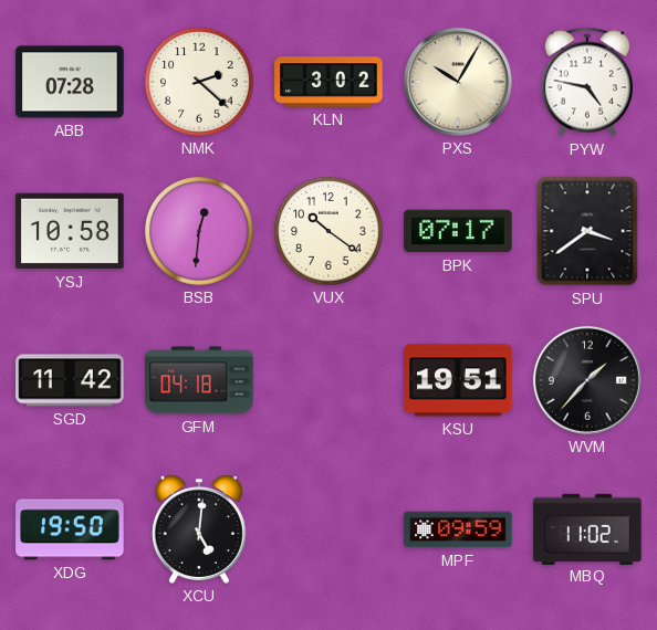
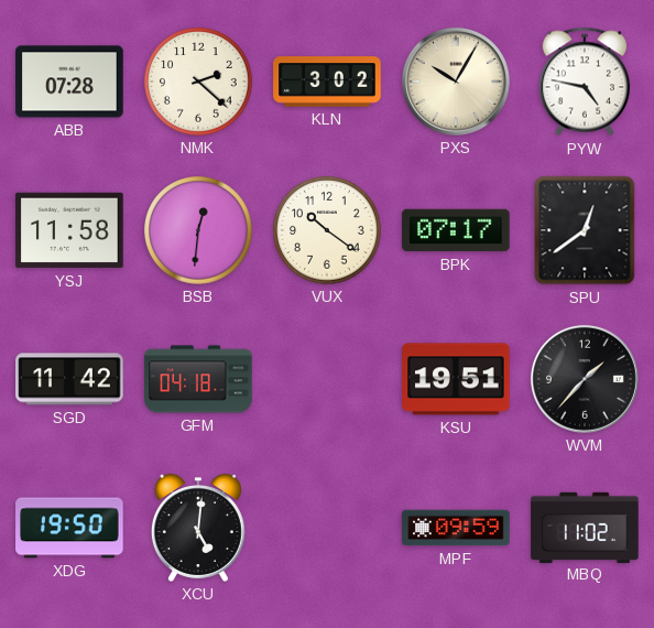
YSJ: 10:58 -> 11:58
SPU: 3:39 -> 12:39
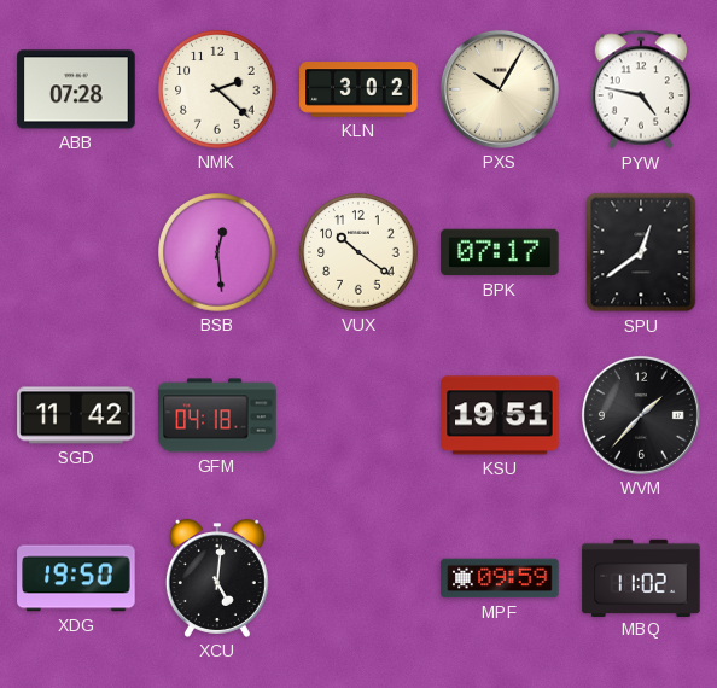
YSJ: 11:58 -> none
BSB: 12:31 -> 12:29
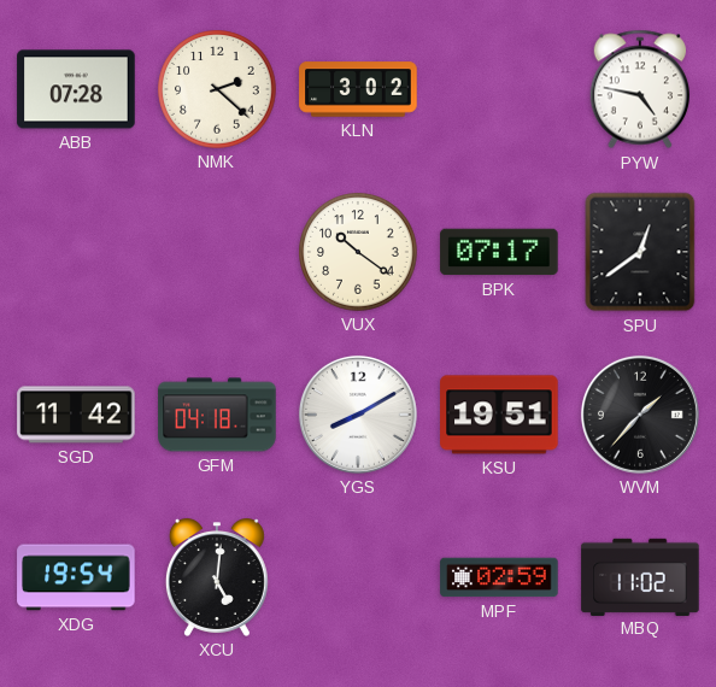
PXS: 10:05 -> none
BSB: 12:29 -> none
YGS: none -> 8:10
XDG: 19:50 -> 19:54
MPF: 09:59 -> 02:59
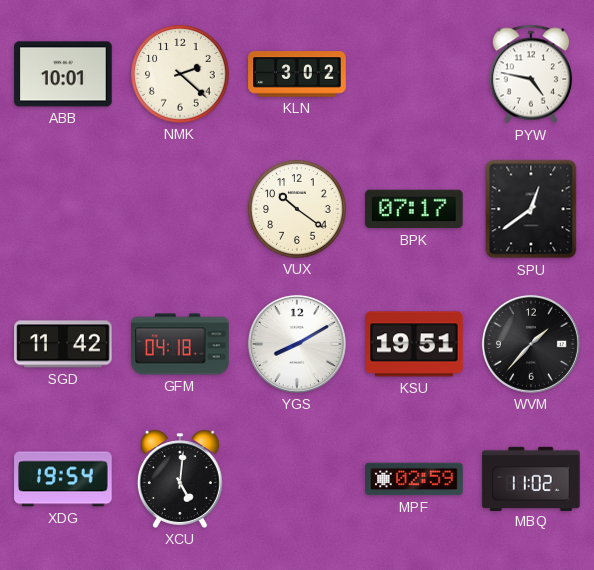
ABB: 07:28 -> 10:01
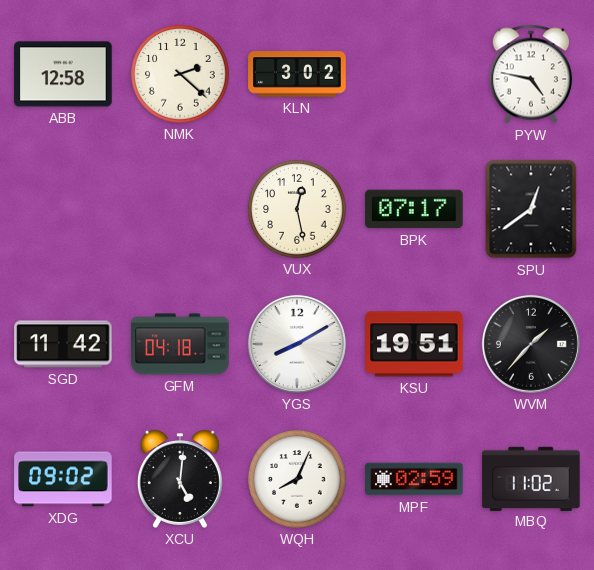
ABB: 10:01 -> 12:58
VUX: 10:21 -> 12:28
XDG: 19:54 -> 09:02
WQH: none -> 8:04
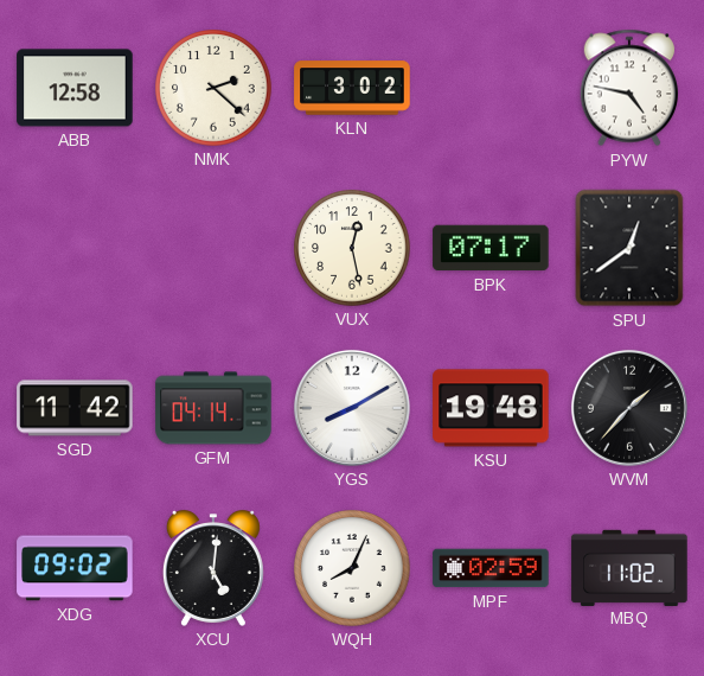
GFM: 04:18 -> 04:14
KSU: 19:51 -> 19:48
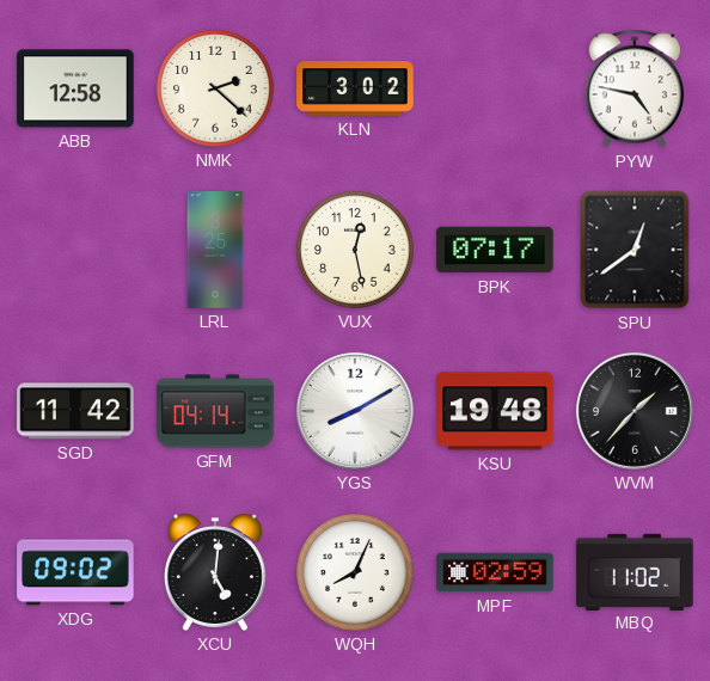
LRL: none -> 3:25
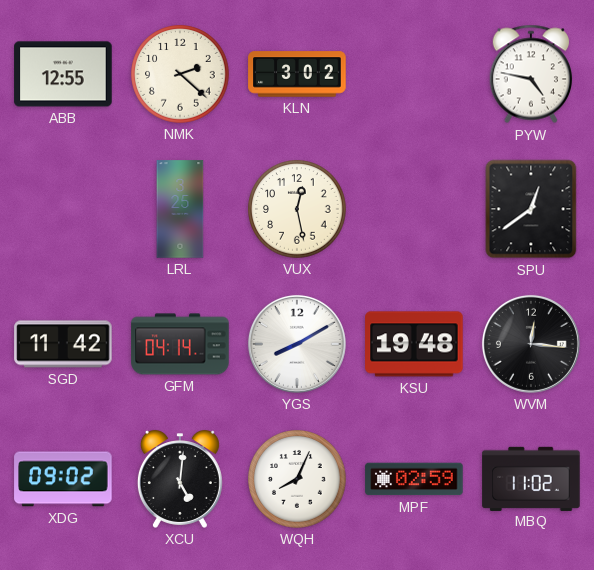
ABB: 12:58 -> 12:55
BPK: 07:17 -> none
WVM: 1:37 -> 12:16
